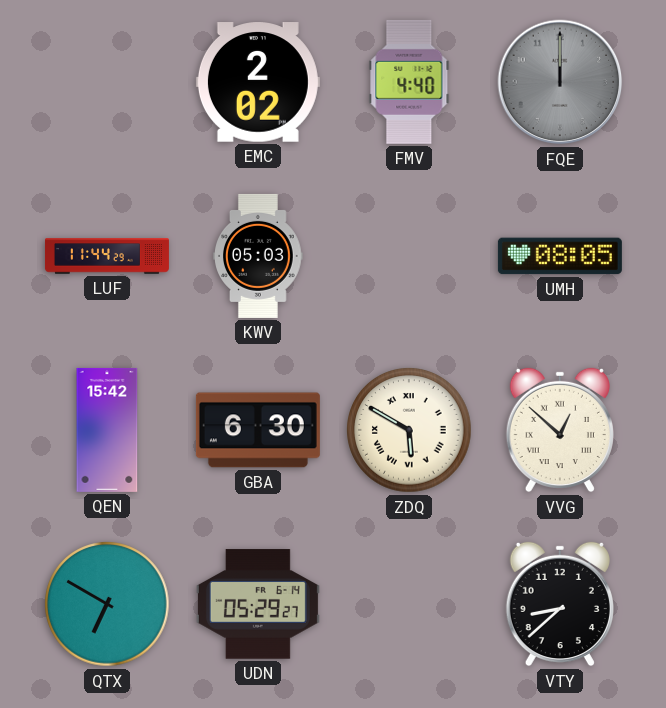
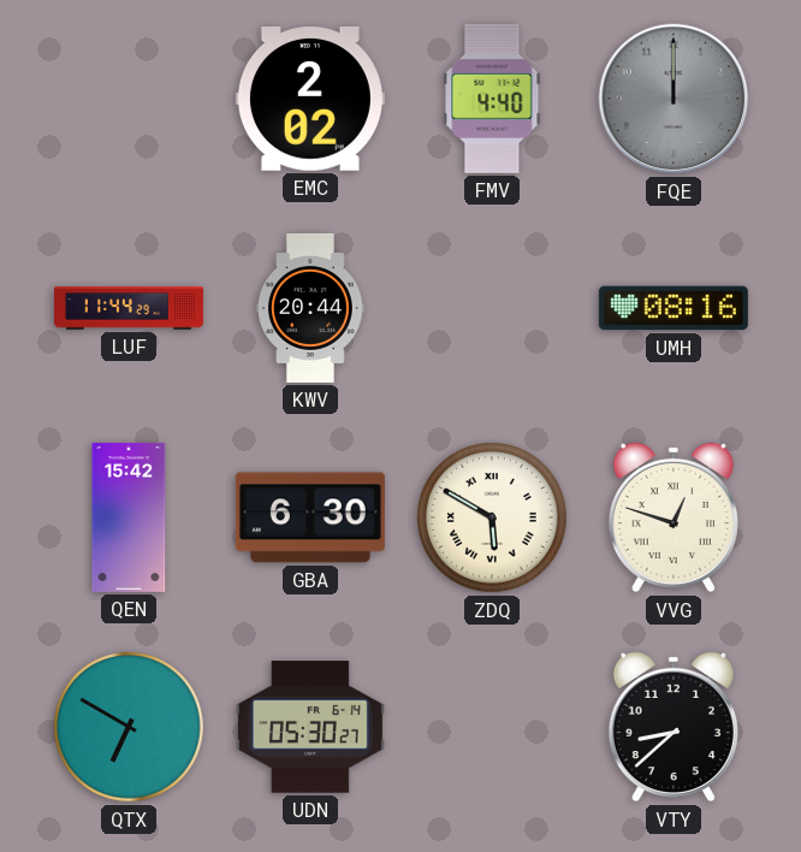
KWV: 05:03 -> 20:44
UMH: 08:05 -> 08:16
VVG: 12:52 -> 12:48
UDN: 05:29 -> 05:30
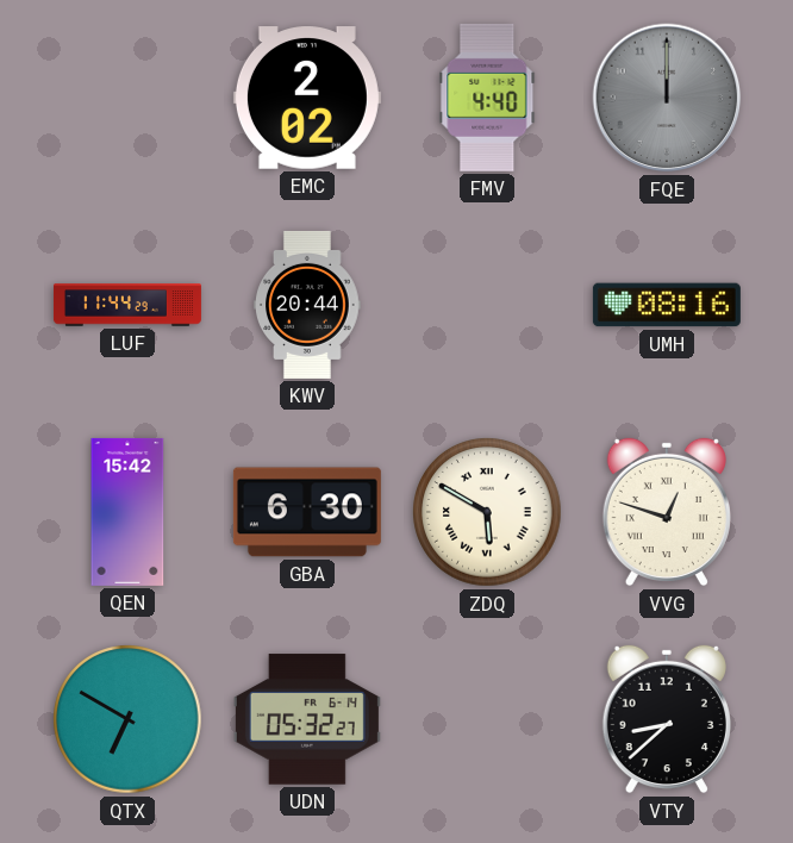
UDN: 05:30 -> 05:32
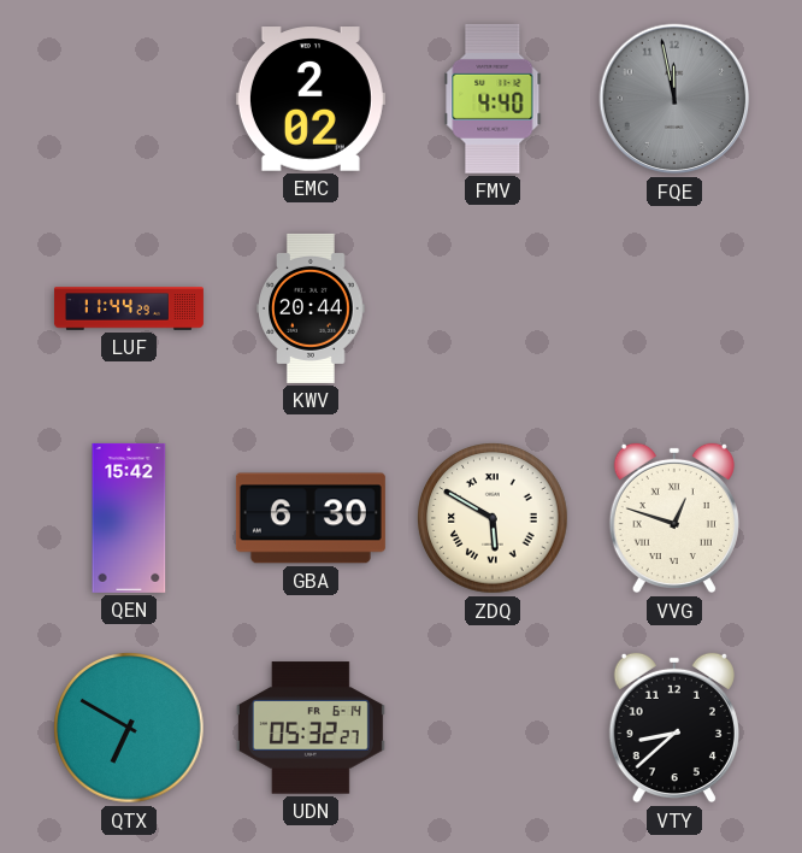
FQE: 12:00 -> 11:58
UMH: 08:16 -> none
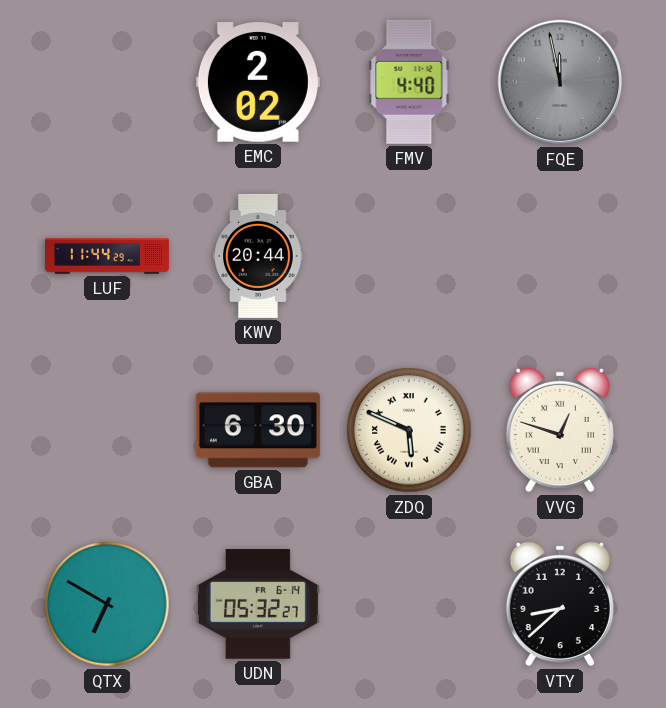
QEN: 15:42 -> none
ZDQ: 5:50 -> 5:49
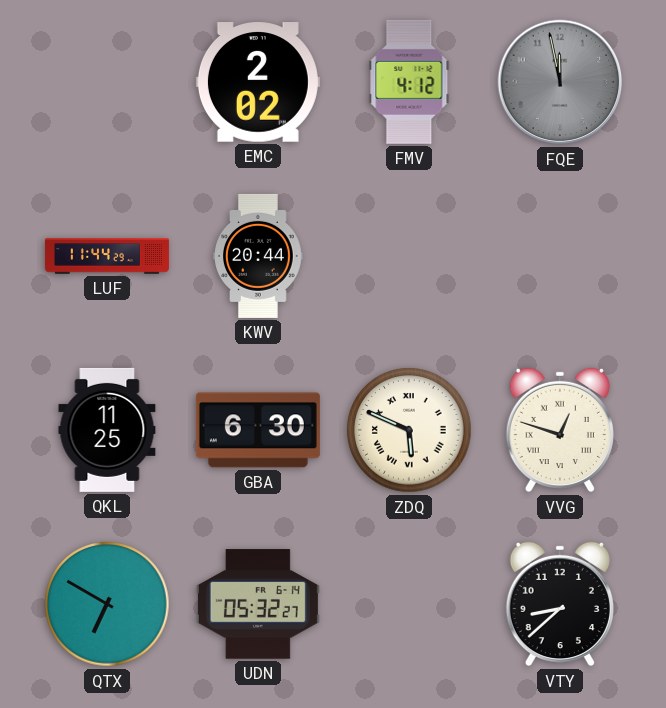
FMV: 4:40 -> 4:12
QKL: none -> 11:25
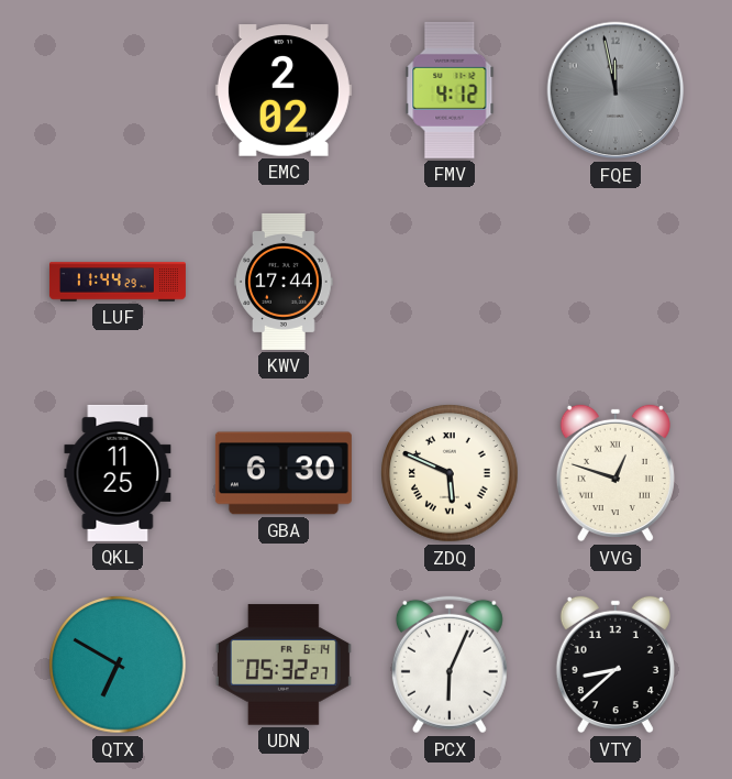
KWV: 20:44 -> 17:44
PCX: none -> 6:04
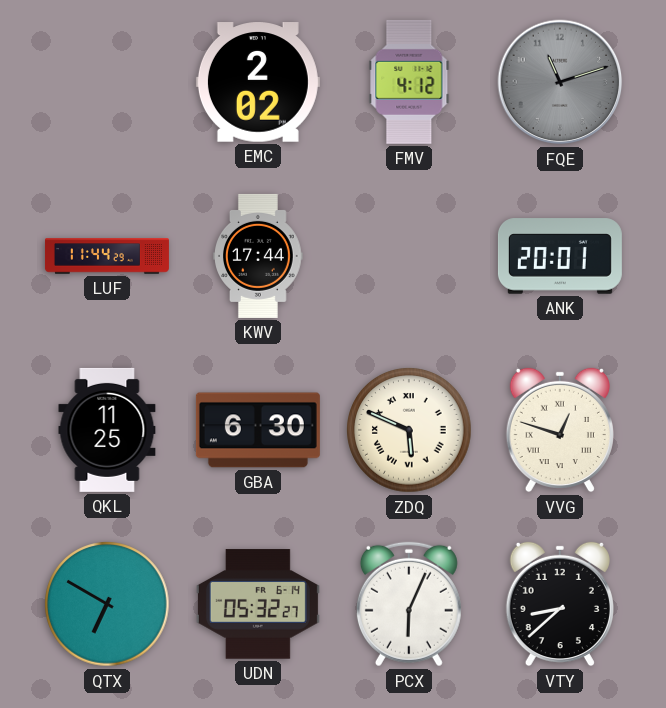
FQE: 11:58 -> 11:12
ANK: none -> 20:01
